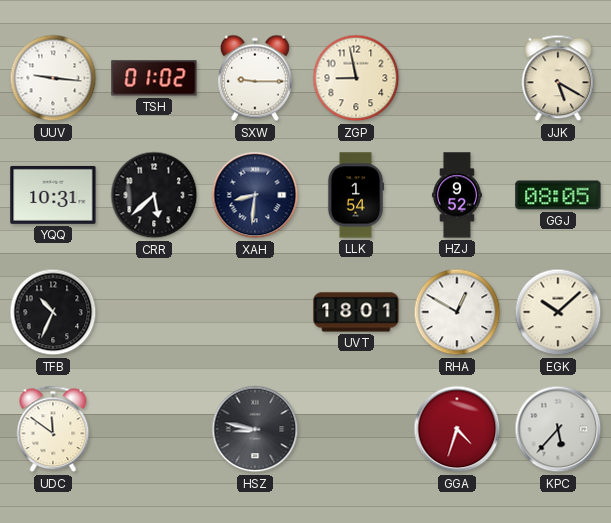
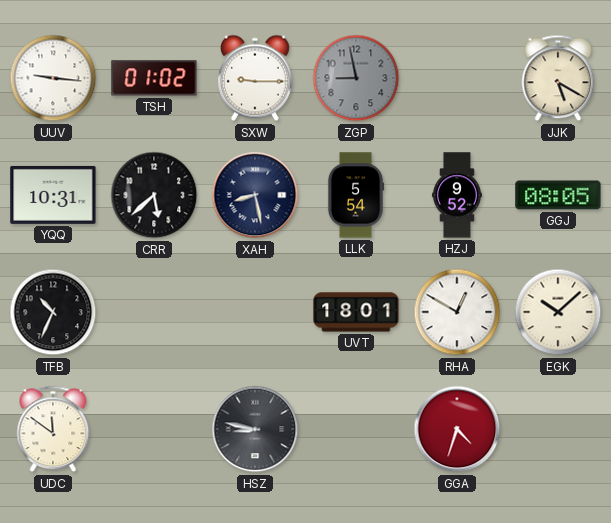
ZGP dial: cream -> grey
XAH: 8:31 -> 8:28
LLK: 1:54 -> 5:54
KPC: 5:37 -> none
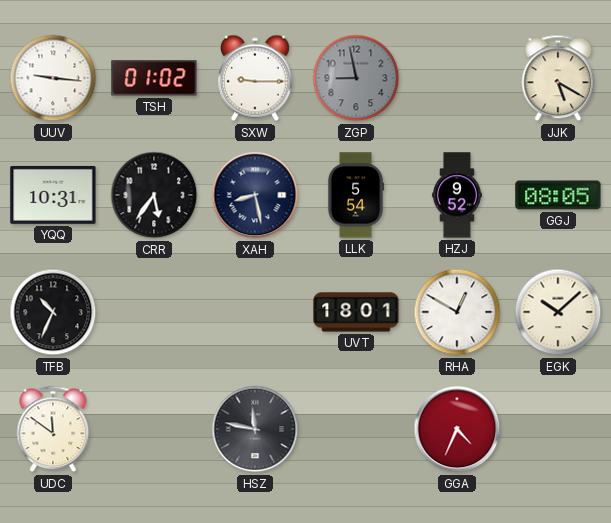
CRR: 5:38 -> 5:36
HSZ: 8:47 -> 11:47
GGA: 4:33 -> 4:34
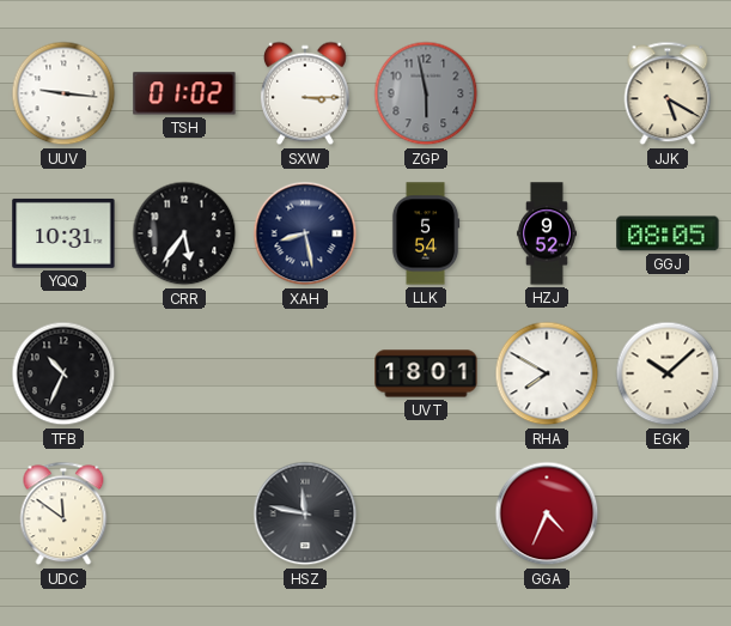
SXW: 9:15 -> 3:15
ZGP: 8:58 -> 5:58
RHA: 12:50 -> 7:50
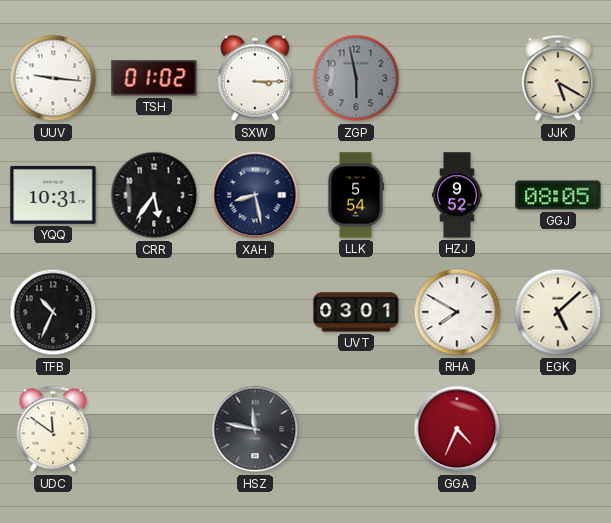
UVT: 18:01 -> 03:01
EGK: 10:08 -> 5:08
